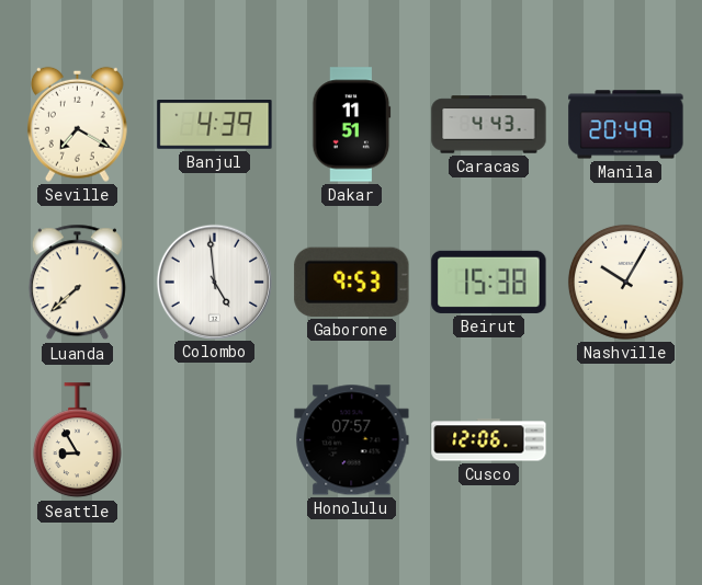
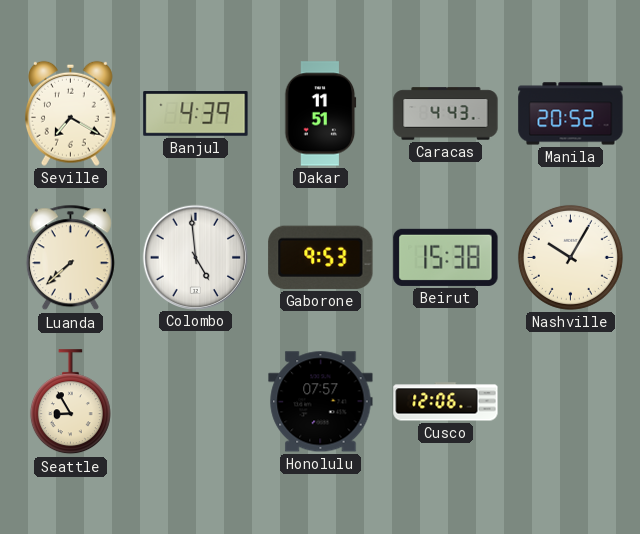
Manila: 20:49 -> 20:52
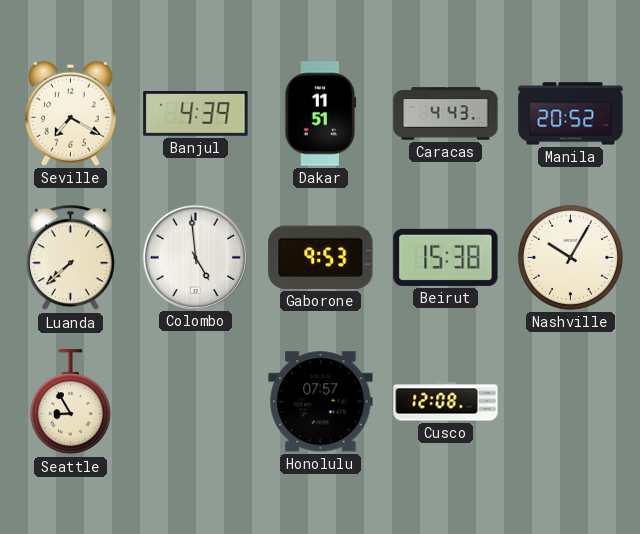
Cusco: 12:06 -> 12:08
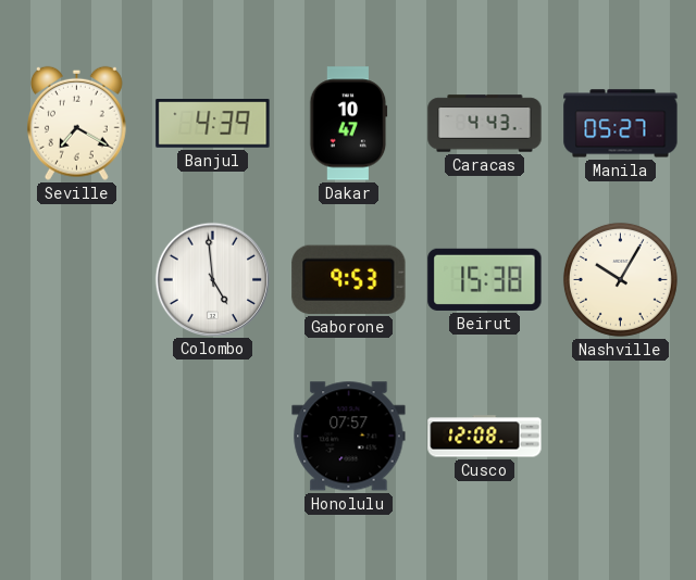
Dakar: 11:51 -> 10:47
Manila: 20:52 -> 05:27
Luanda: 7:38 -> none
Seattle: 8:55 -> none
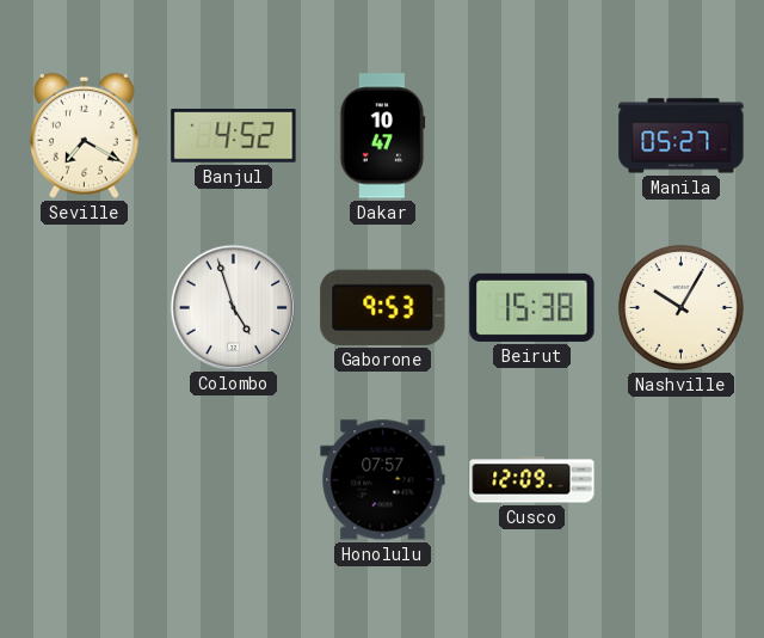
Banjul: 4:39 -> 4:52
Caracas: 4:43 -> none
Colombo: 4:59 -> 4:57
Cusco: 12:08 -> 12:09
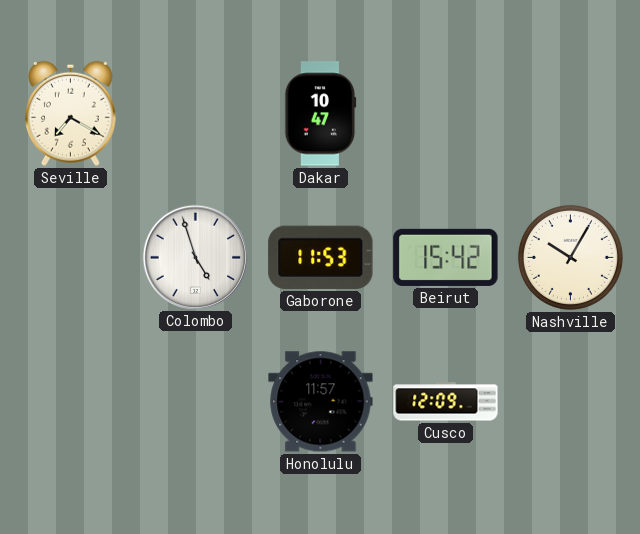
Banjul: 4:52 -> none
Manila: 05:27 -> none
Gaborone: 9:53 -> 11:53
Beirut: 15:38 -> 15:42
Honolulu: 07:57 -> 11:57
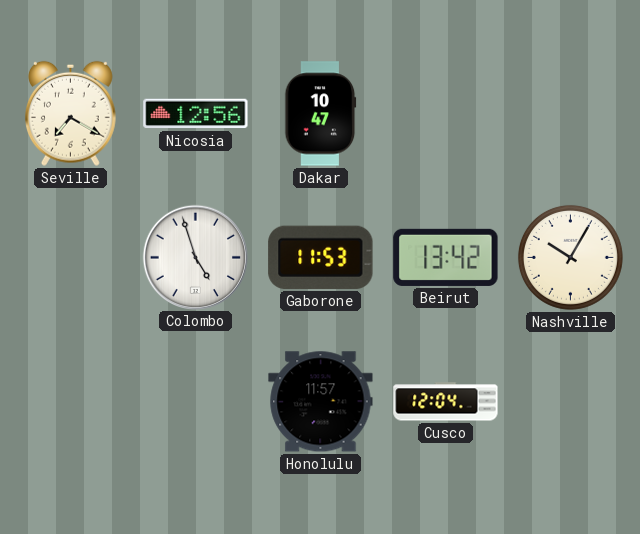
Nicosia: none -> 12:56
Beirut: 15:42 -> 13:42
Cusco: 12:09 -> 12:04
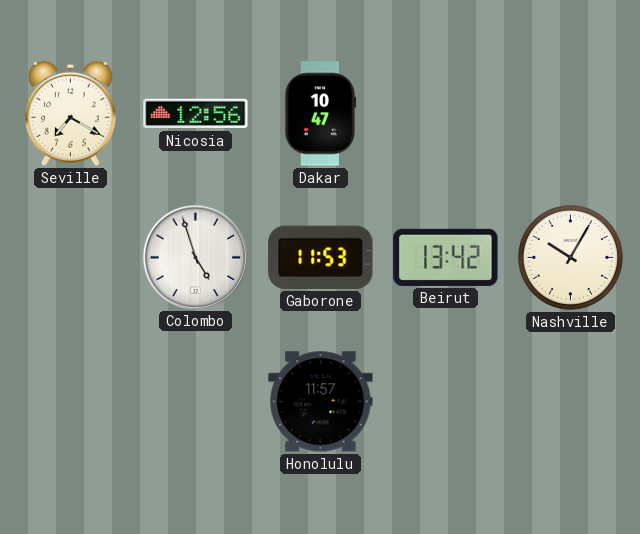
Cusco: 12:04 -> none
